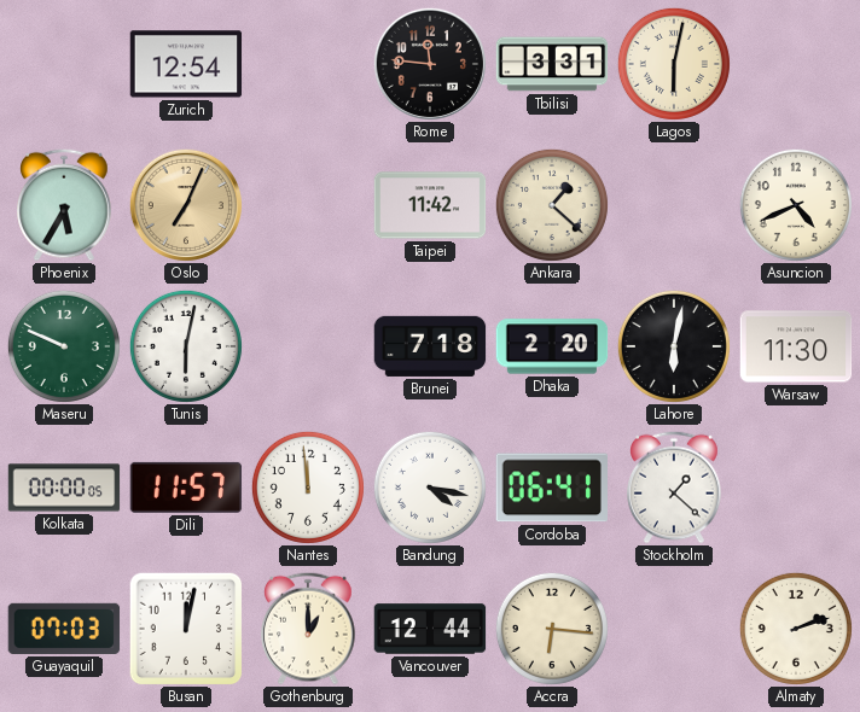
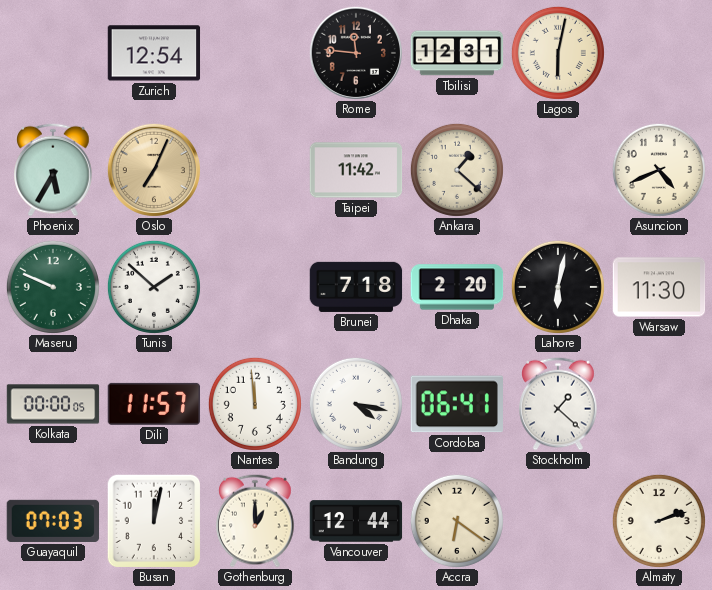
Tbilisi: 3:31 -> 12:31
Tunis: 6:02 -> 1:52
Accra: 6:16 -> 6:21
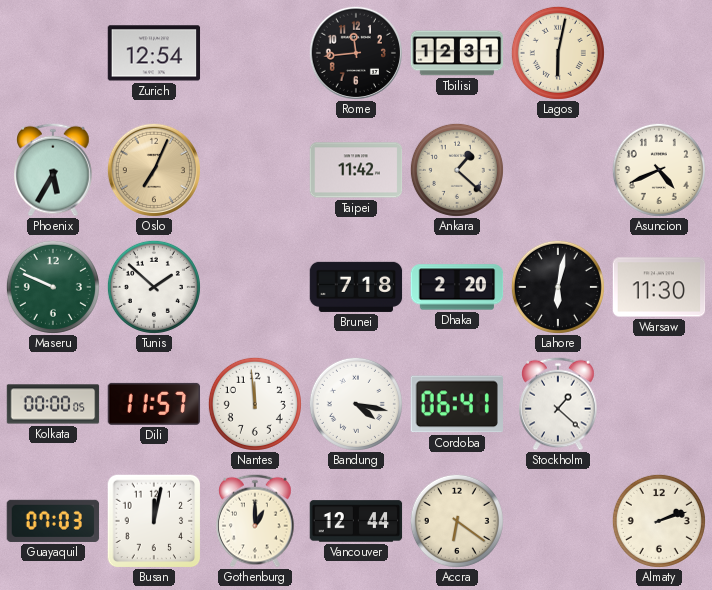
Rome: 11:46 -> 11:44
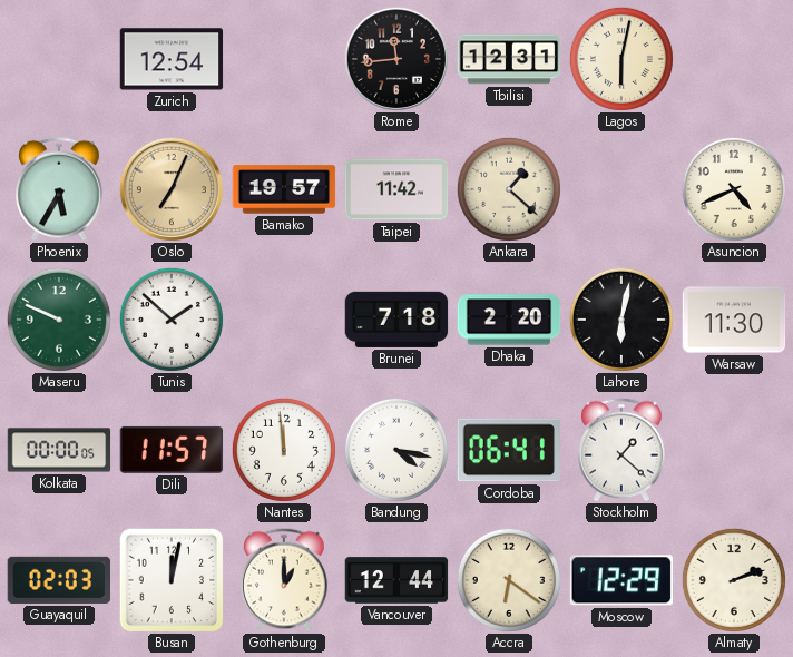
Bamako: none -> 19:57
Guayaquil: 07:03 -> 02:03
Moscow: none -> 12:29
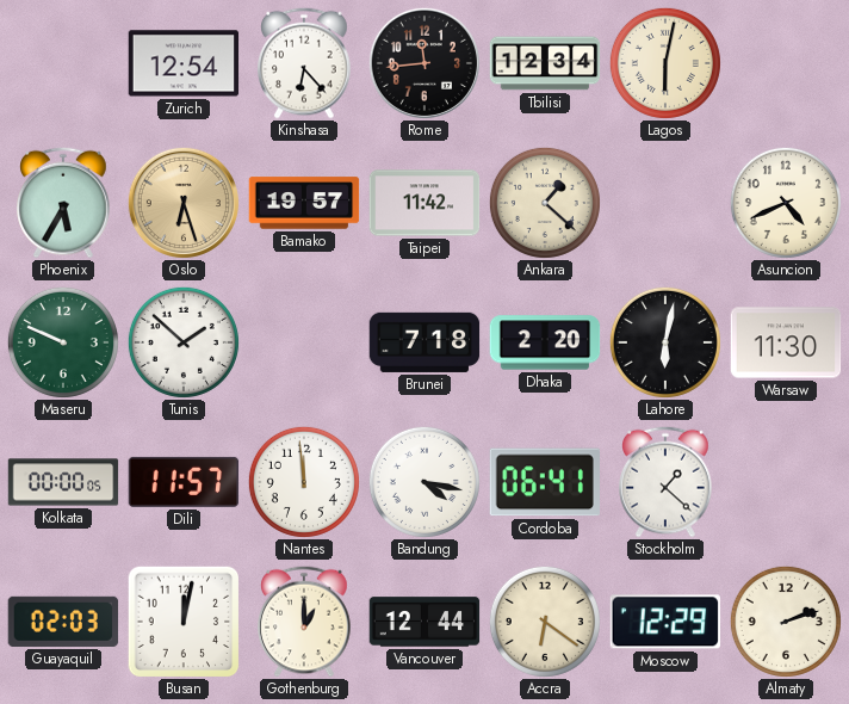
Kinshasa: none -> 6:23
Tbilisi: 12:31 -> 12:34
Oslo: 7:04 -> 6:27
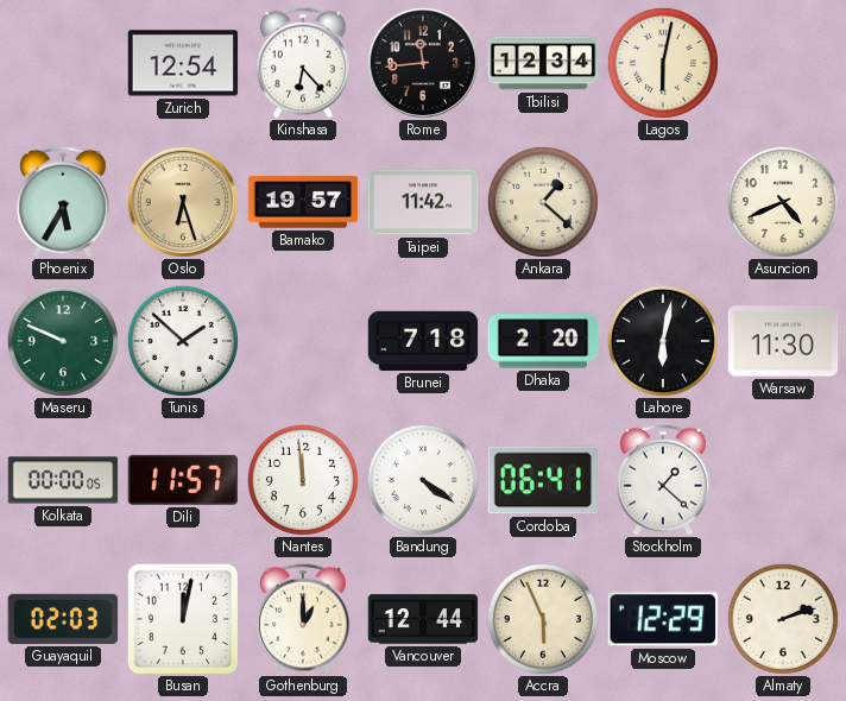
Bandung: 4:17 -> 4:21
Accra: 6:21 -> 5:56
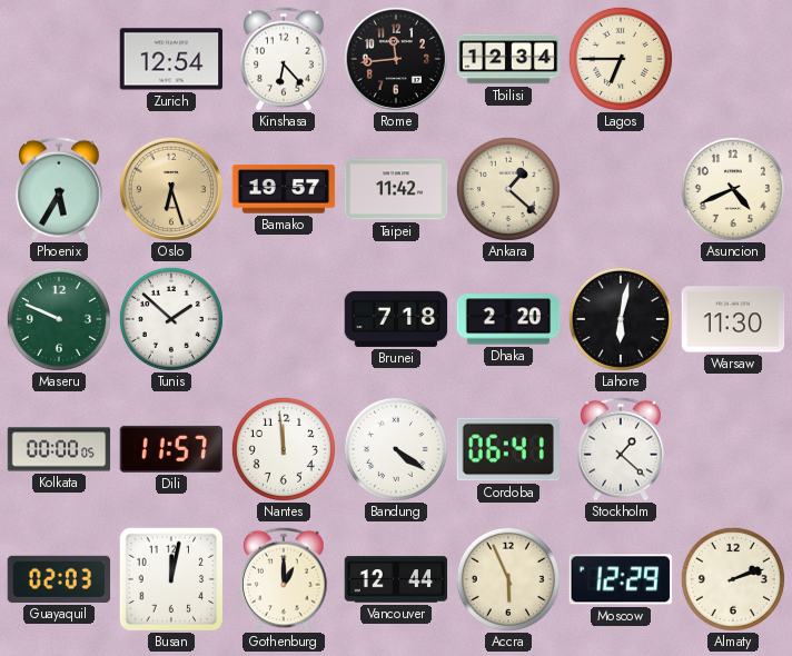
Lagos: 6:02 -> 6:45
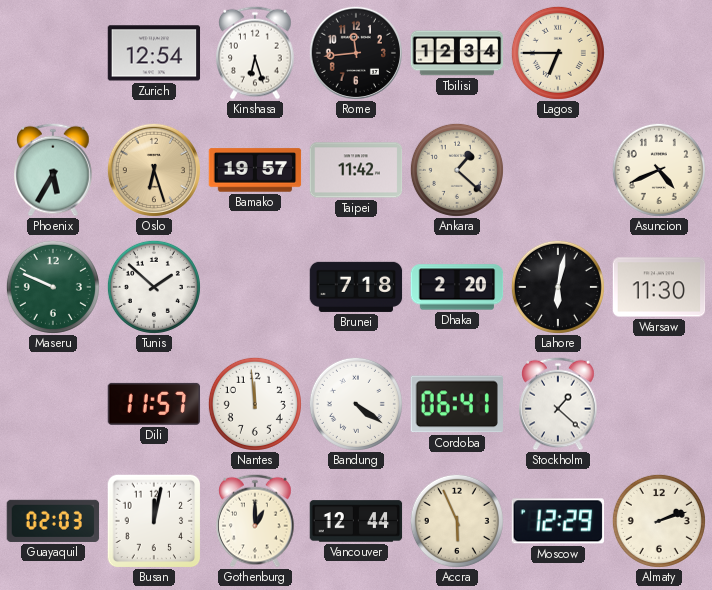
Kinshasa: 6:23 -> 6:27
Kolkata: 00:00 -> none
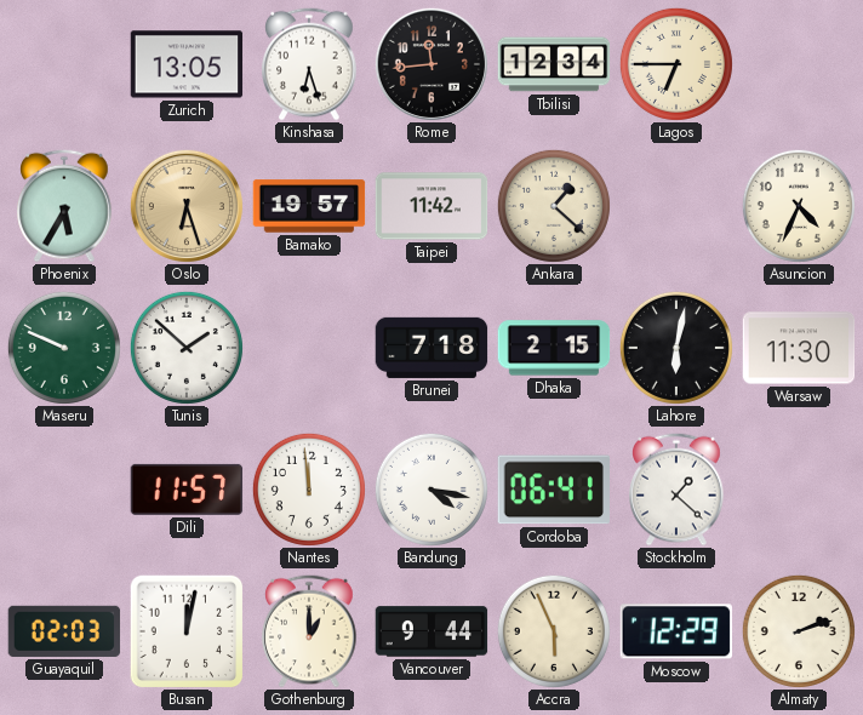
Zurich: 12:54 -> 13:05
Asuncion: 4:41 -> 4:34
Dhaka: 2:20 -> 2:15
Bandung: 4:21 -> 4:17
Vancouver: 12:44 -> 9:44
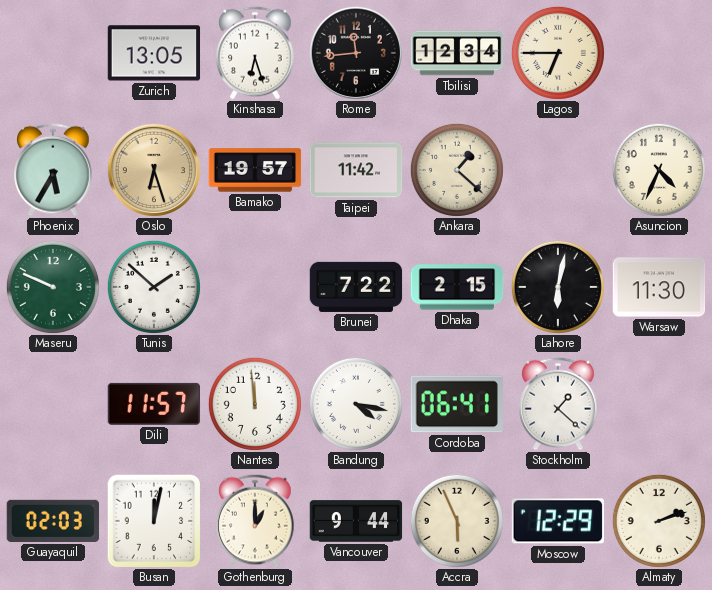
Brunei: 7:18 -> 7:22
